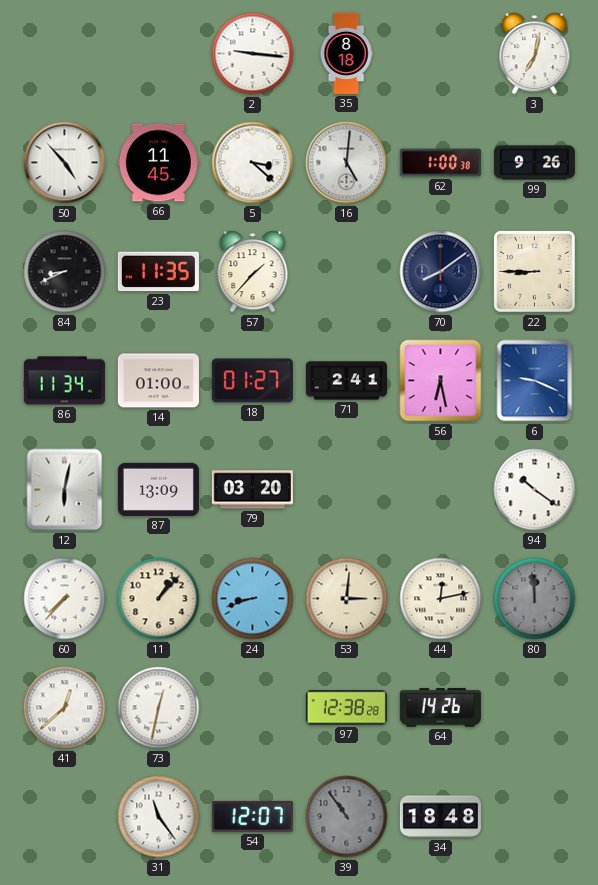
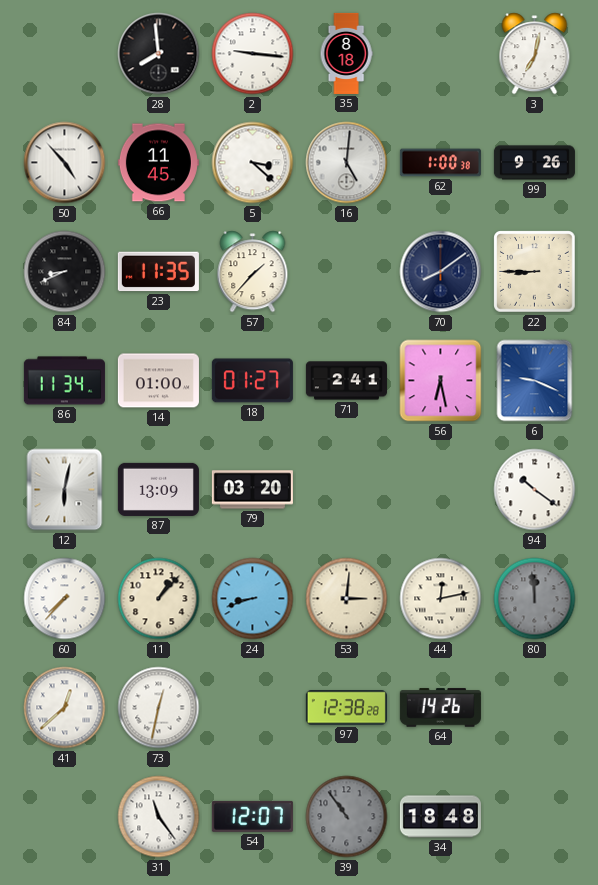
28: none -> 7:59
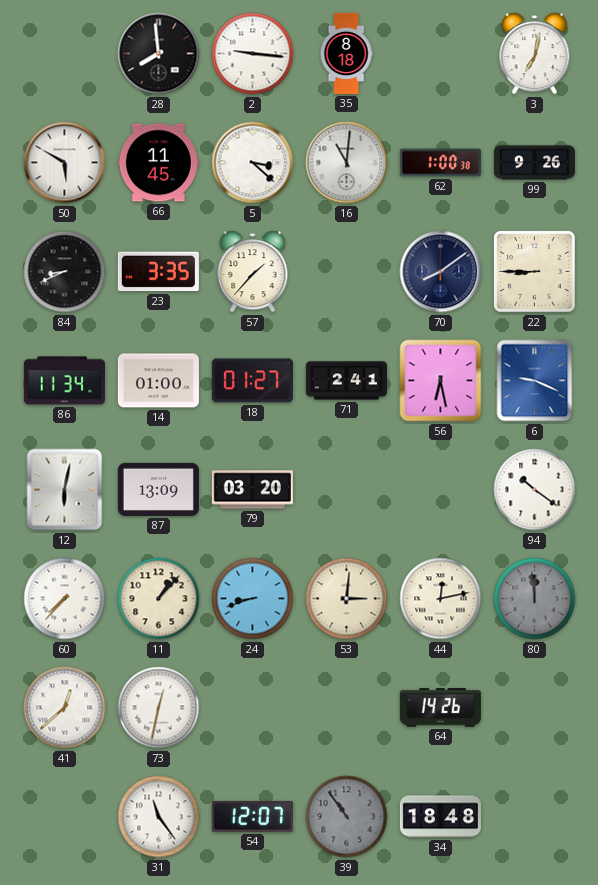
50: 4:53 -> 5:50
16: 5:01 -> 11:01
23: 11:35 -> 3:35
97: 12:38 -> none
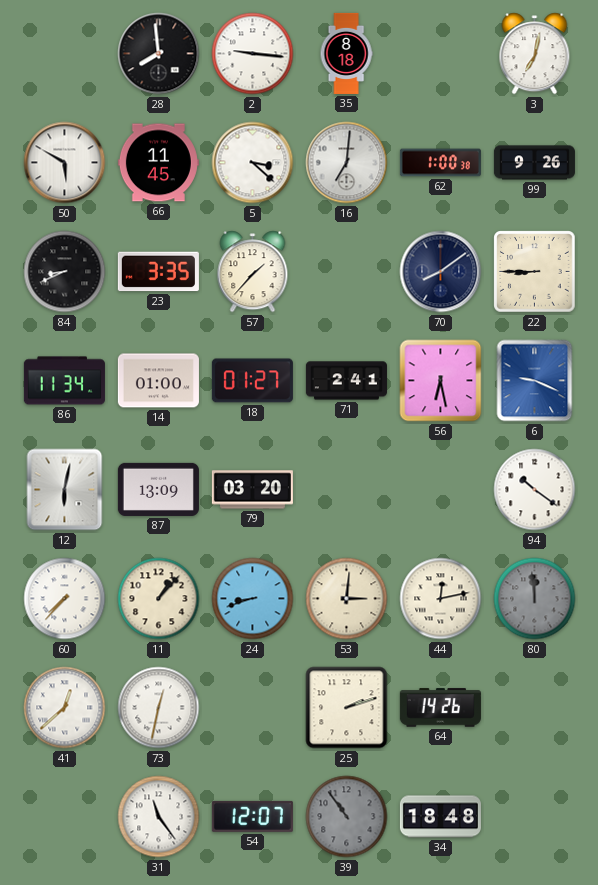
16: 11:01 -> 7:01
25: none -> 2:12
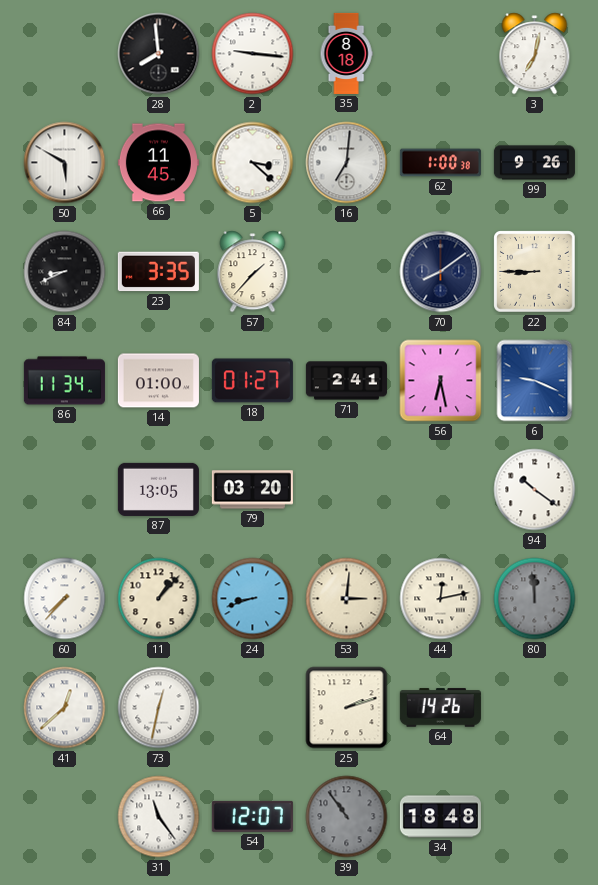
12: 6:02 -> none
87: 13:09 -> 13:05
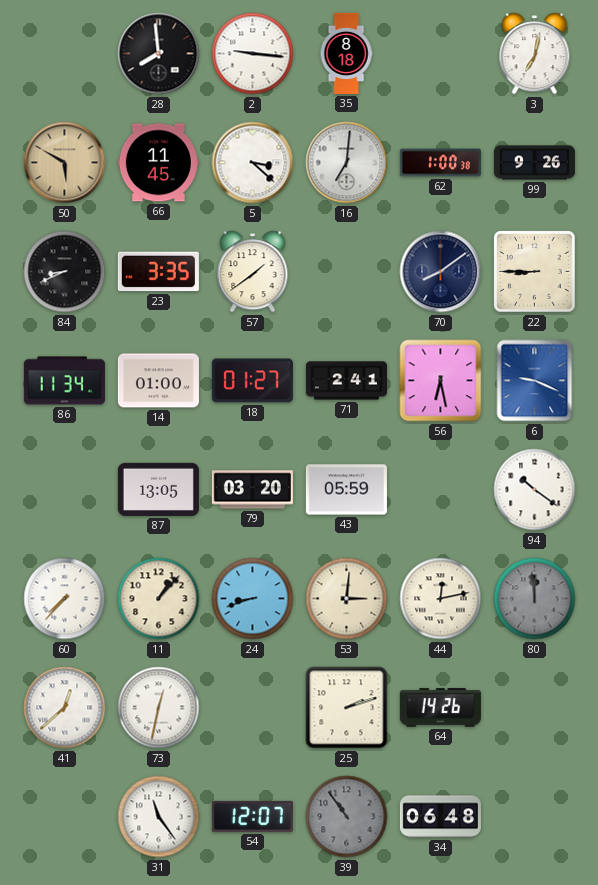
50 dial: white -> champagne
57: 1:37 -> 1:39
43: none -> 05:59
34: 18:48 -> 06:48
